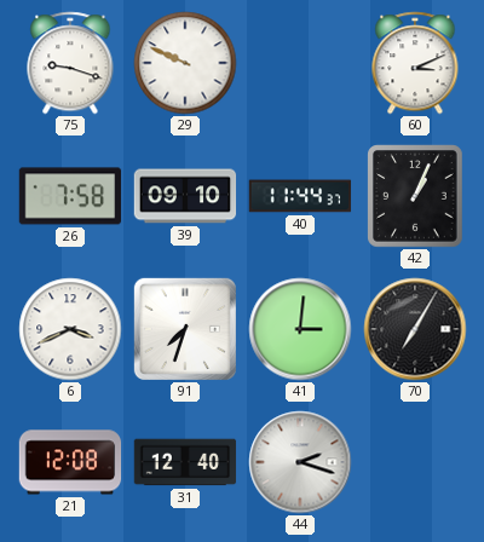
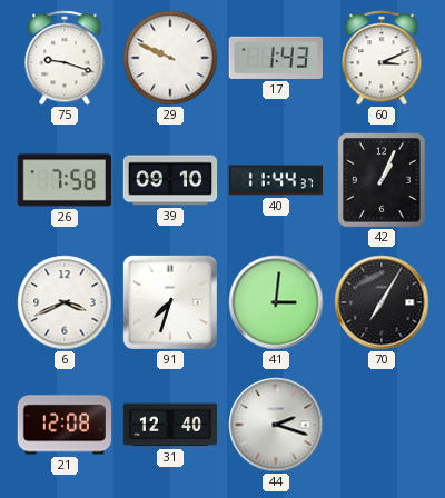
17: none -> 1:43
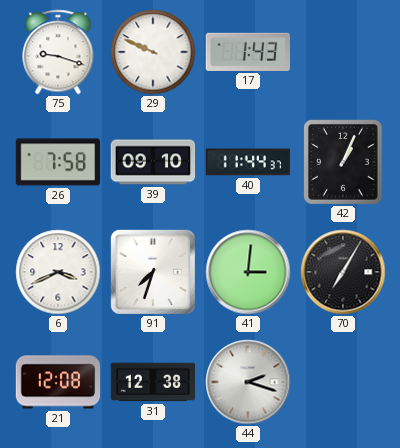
60: 3:11 -> none
31: 12:40 -> 12:38
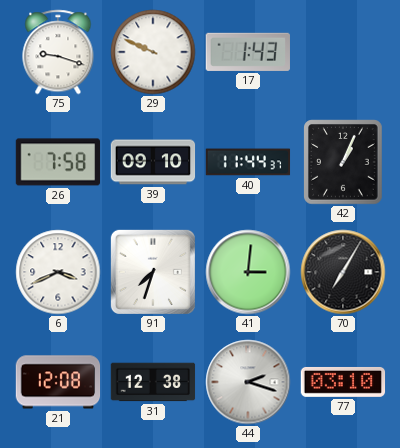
77: none -> 03:10
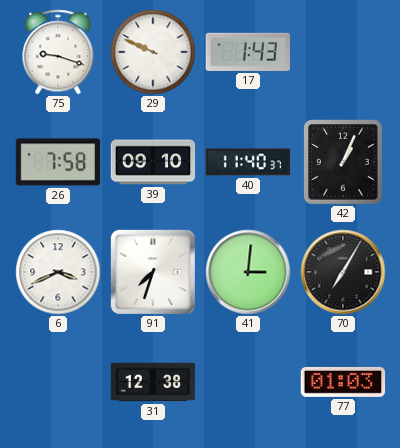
40: 11:44 -> 11:40
21: 12:08 -> none
44: 2:18 -> none
77: 03:10 -> 01:03
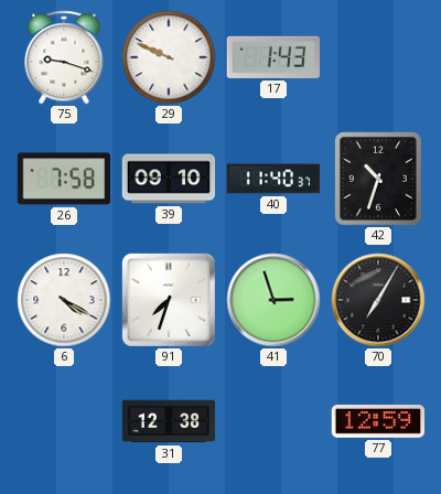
42: 1:04 -> 10:33
6: 3:41 -> 4:20
41: 3:01 -> 2:57
77: 01:03 -> 12:59
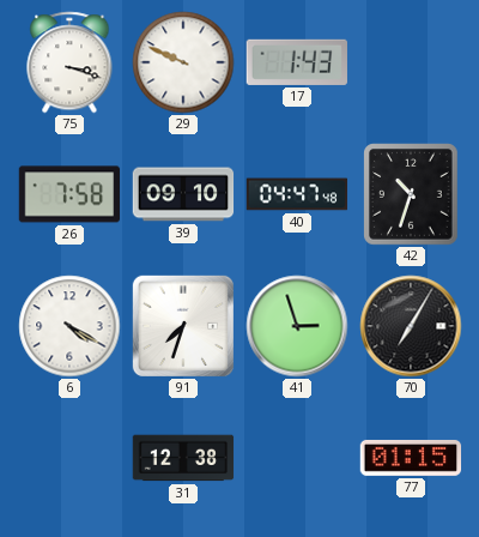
75: 9:18 -> 3:18
40: 11:40 -> 04:47
77: 12:59 -> 01:15
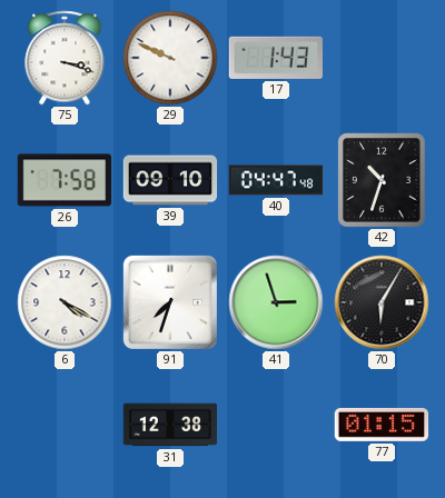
70: 7:05 -> 6:05
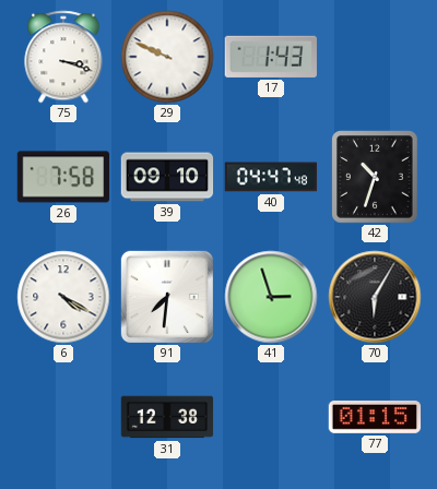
91: 7:33 -> 7:31
